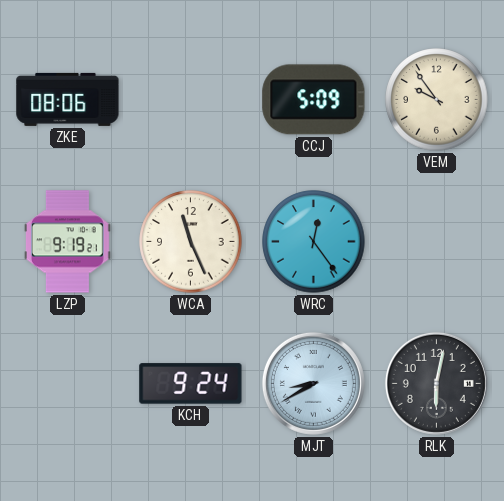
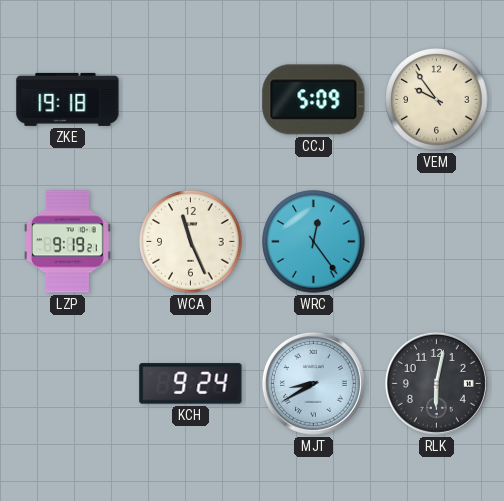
ZKE: 08:06 -> 19:18
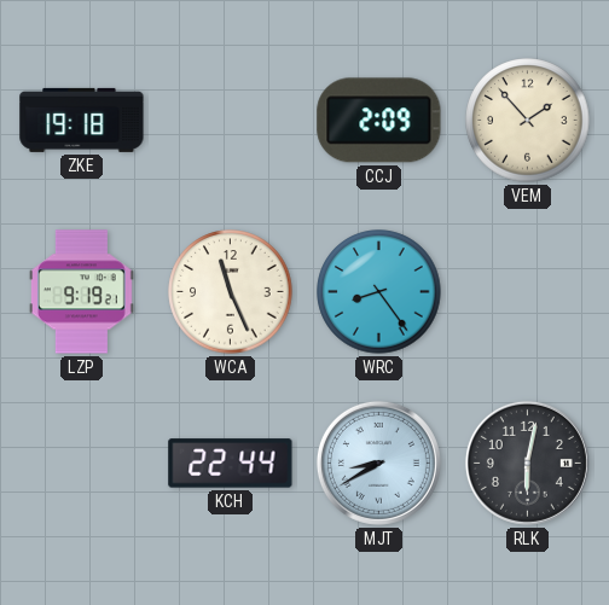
CCJ: 5:09 -> 2:09
VEM: 9:54 -> 1:53
WRC: 12:24 -> 8:24
KCH: 9:24 -> 22:44
